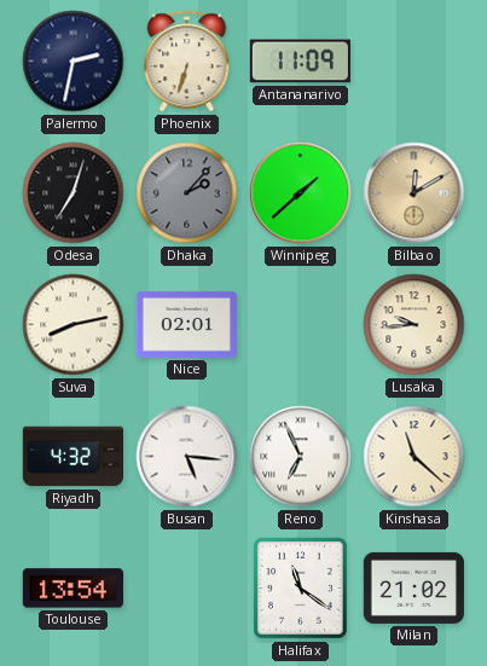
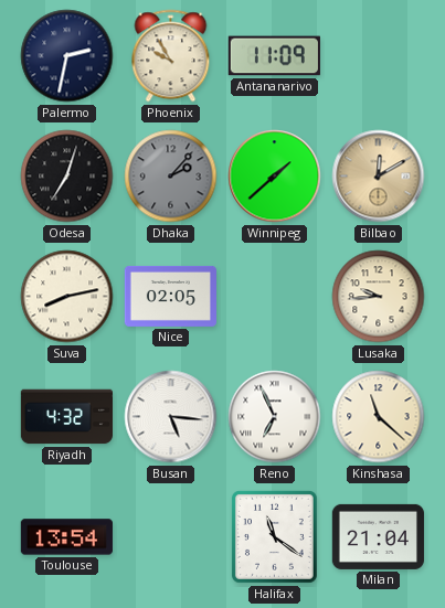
Phoenix: 6:33 -> 9:55
Nice: 02:01 -> 02:05
Milan: 21:02 -> 21:04
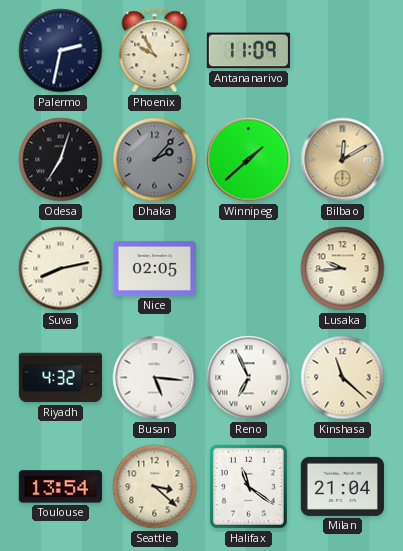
Seattle: none -> 3:22
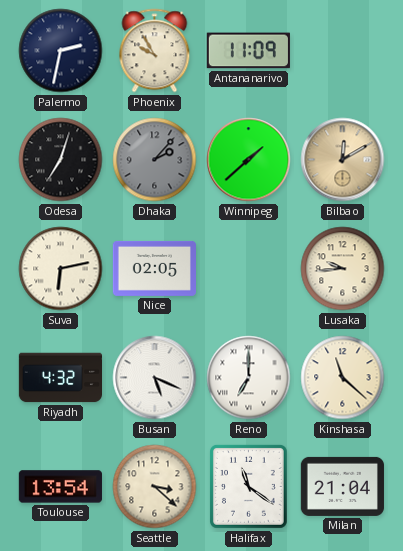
Suva: 8:13 -> 6:13
Busan: 5:16 -> 5:19
Reno: 6:56 -> 7:00
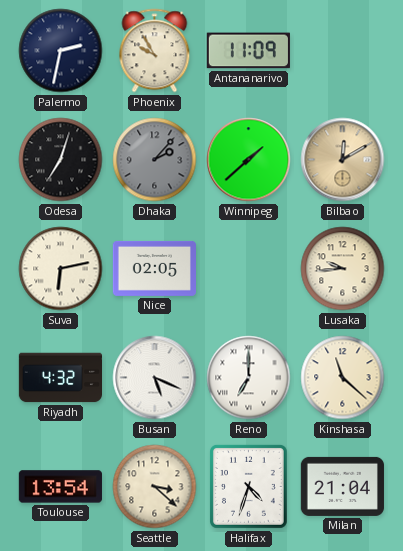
Halifax: 11:21 -> 4:33
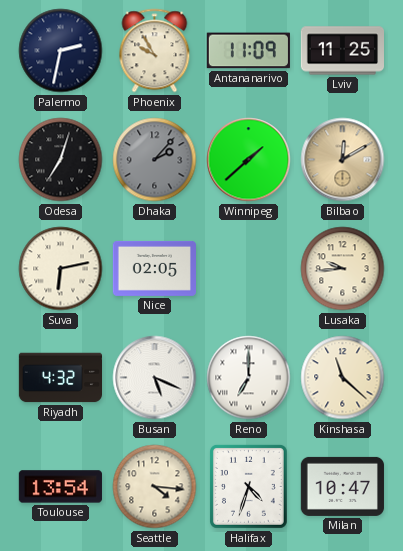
Lviv: none -> 11:25
Seattle: 3:22 -> 4:16
Milan: 21:04 -> 10:47
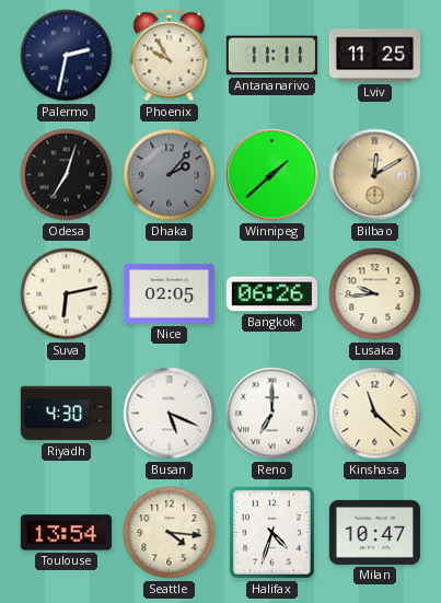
Antananarivo: 11:09 -> 11:11
Bangkok: none -> 06:26
Riyadh: 4:32 -> 4:30
